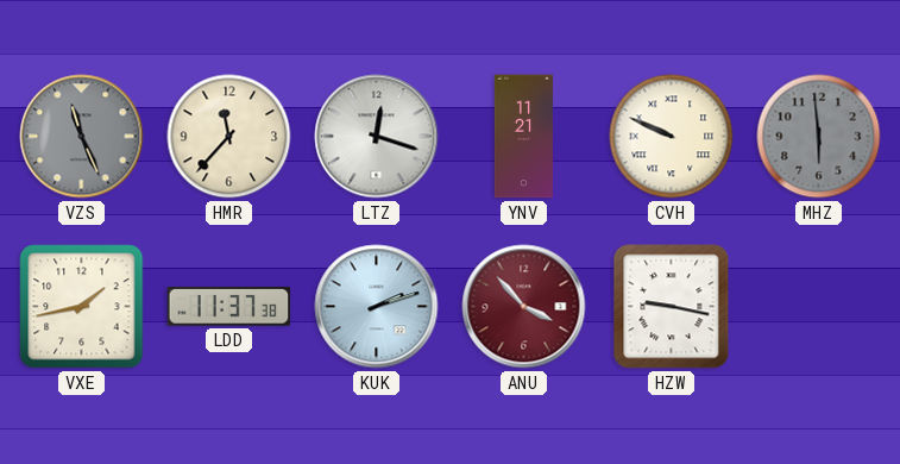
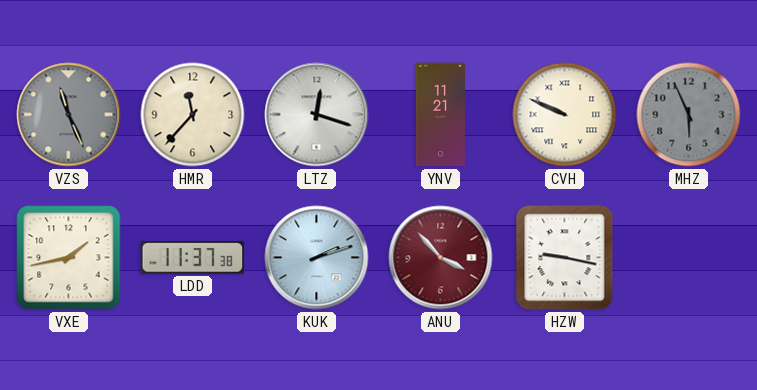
MHZ: 5:59 -> 5:56
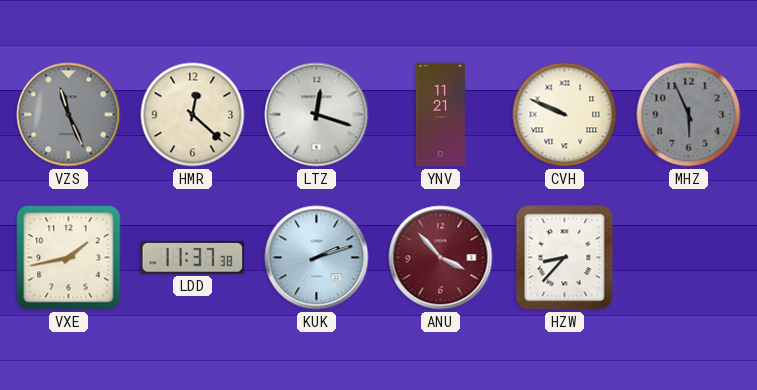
HMR: 11:37 -> 12:22
HZW: 9:17 -> 8:37
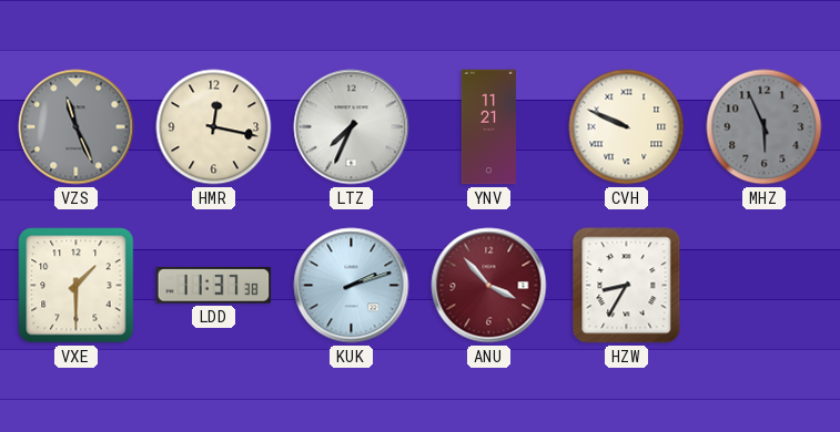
HMR: 12:22 -> 12:17
LTZ: 12:18 -> 7:34
VXE: 1:43 -> 1:30
HZW: 8:37 -> 8:35
